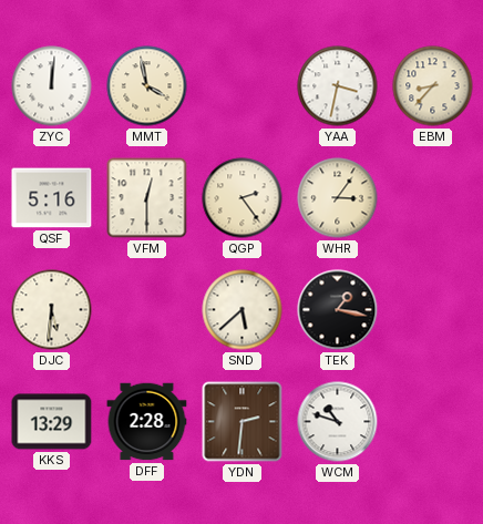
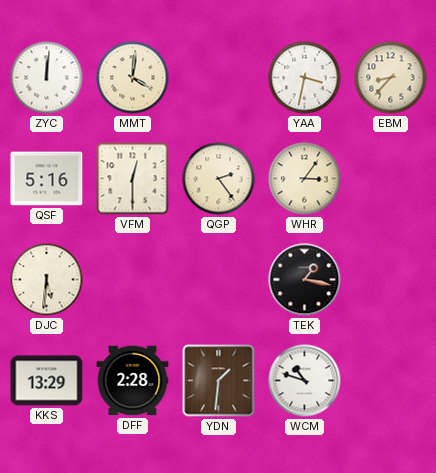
MMT: 3:58 -> 4:01
SND: 5:38 -> none
YDN: 2:31 -> 1:31
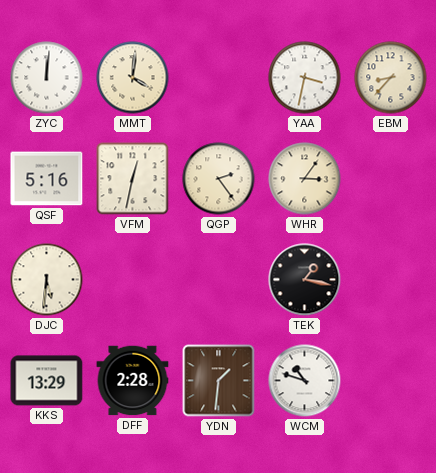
VFM: 12:30 -> 12:32
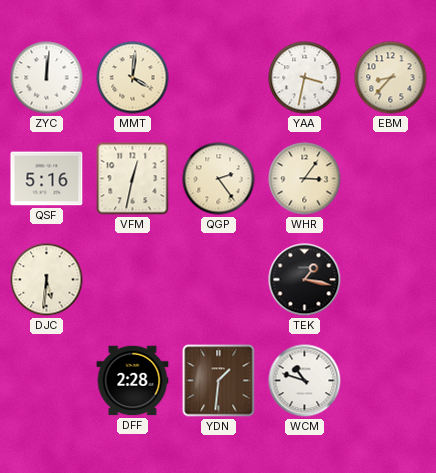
KKS: 13:29 -> none
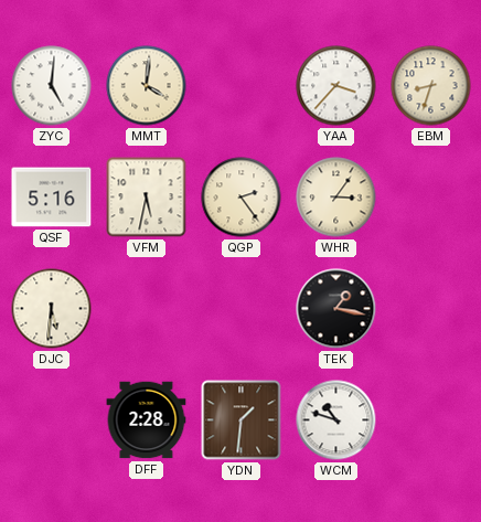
ZYC: 12:01 -> 5:01
YAA: 3:32 -> 3:37
EBM: 8:37 -> 8:33
VFM: 12:32 -> 5:32
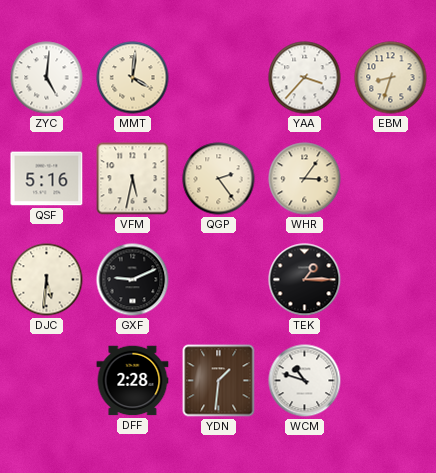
GXF: none -> 9:11
TEK: 1:17 -> 1:15
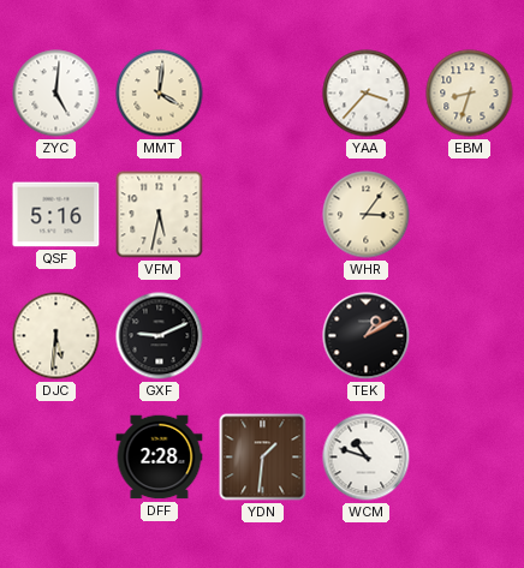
QGP: 2:24 -> none
TEK: 1:15 -> 1:10
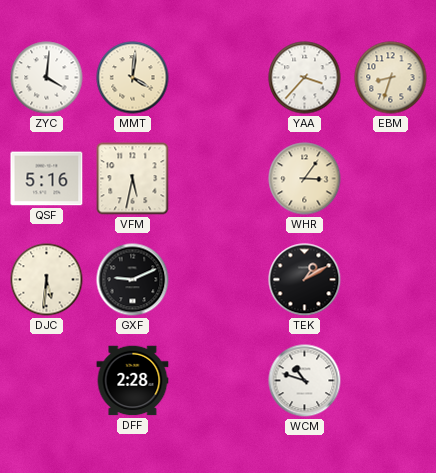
ZYC: 5:01 -> 4:01
YDN: 1:31 -> none
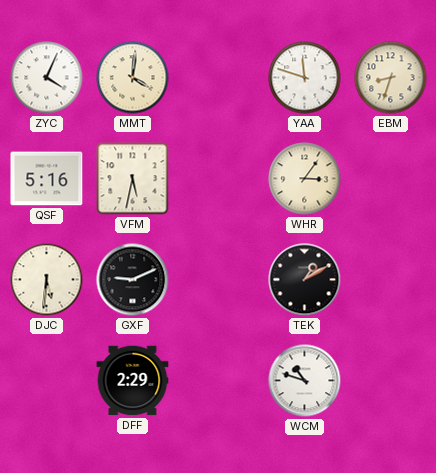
ZYC: 4:01 -> 4:04
YAA: 3:37 -> 11:48
DFF: 2:28 -> 2:29
